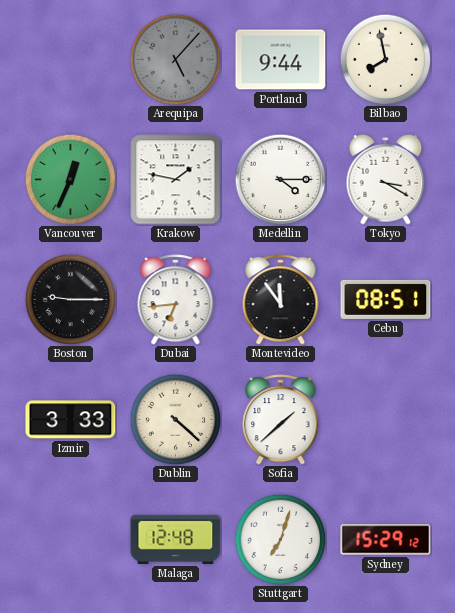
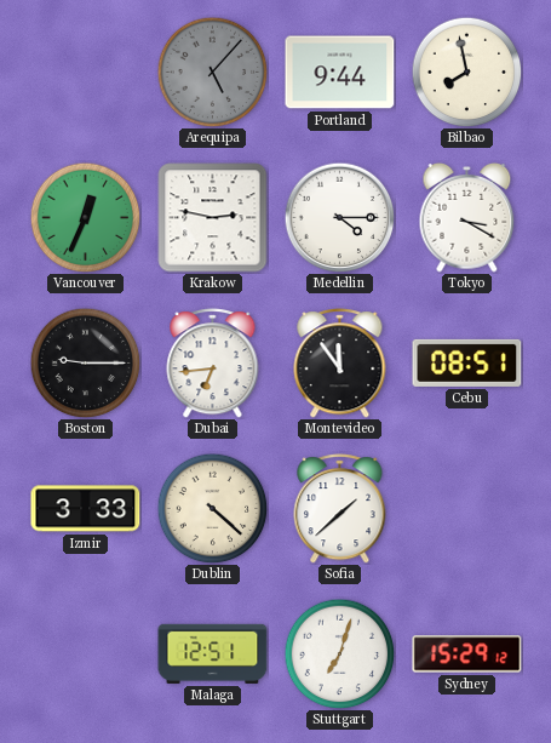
Krakow: 1:47 -> 2:47
Malaga: 12:48 -> 12:51
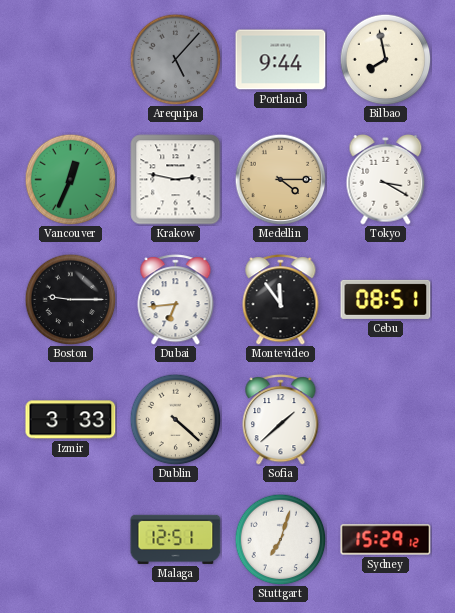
Medellin dial: white -> champagne
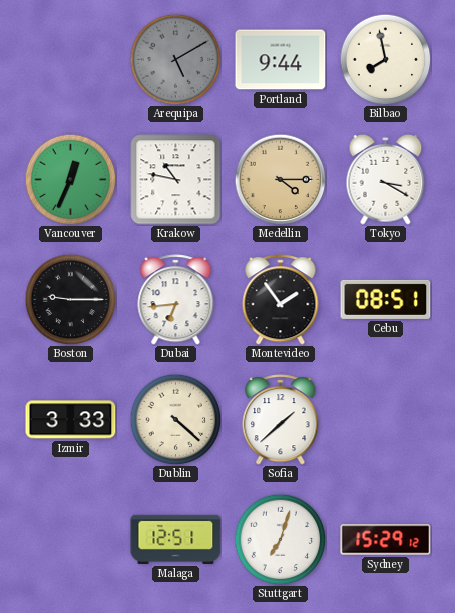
Arequipa: 5:07 -> 5:10
Krakow: 2:47 -> 10:47
Montevideo: 11:54 -> 1:54
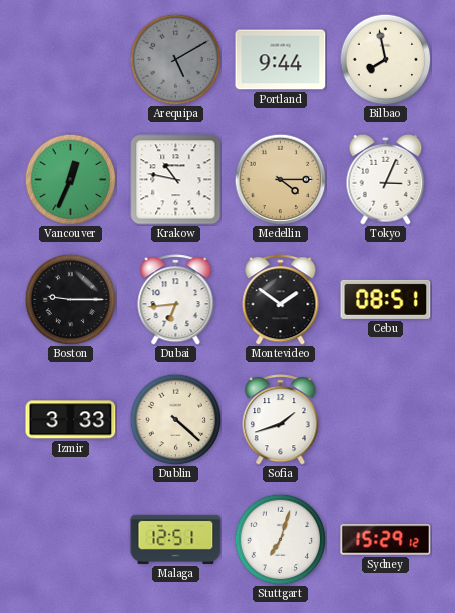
Tokyo: 3:20 -> 3:04
Montevideo: 1:54 -> 1:51
Sofia: 1:38 -> 1:42
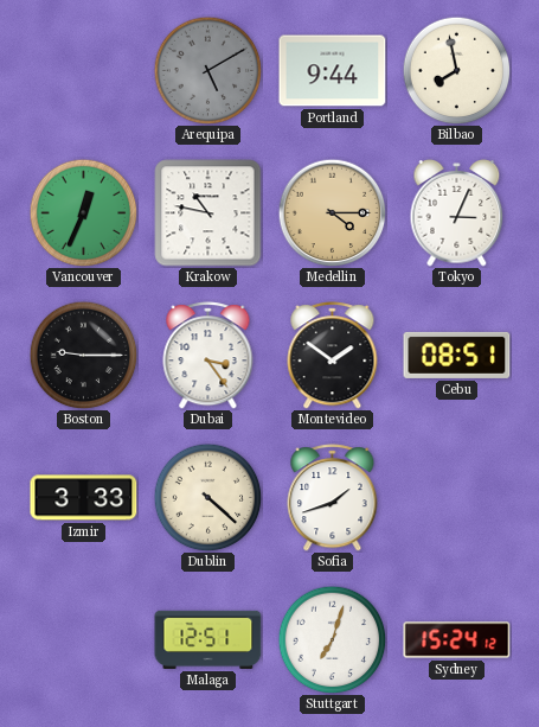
Dubai: 6:44 -> 3:24
Sydney: 15:29 -> 15:24
